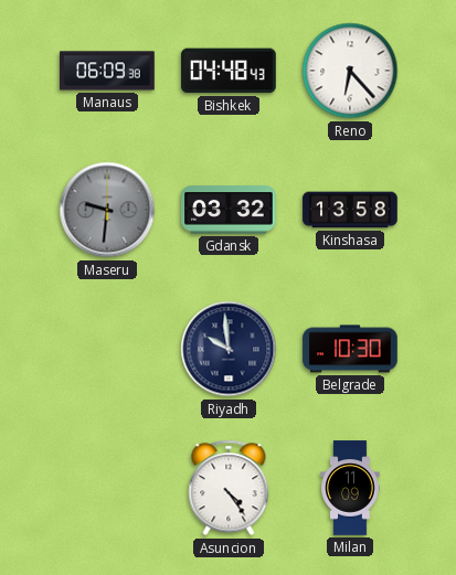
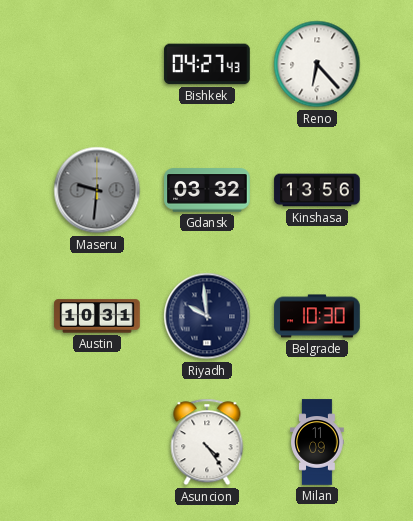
Manaus: 06:09 -> none
Bishkek: 04:48 -> 04:27
Kinshasa: 13:58 -> 13:56
Austin: none -> 10:31
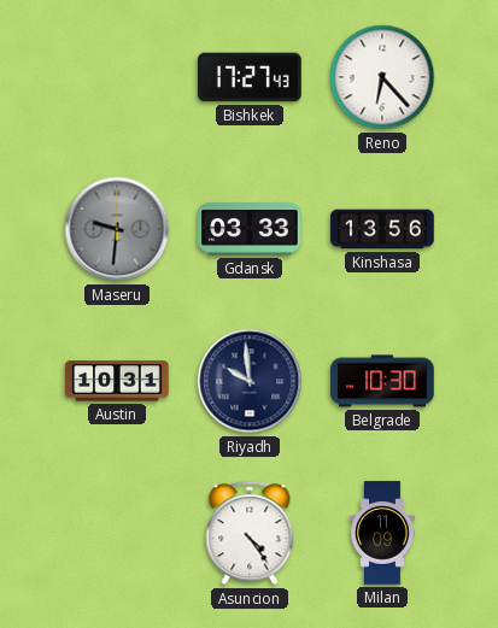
Bishkek: 04:27 -> 17:27
Gdansk: 03:32 -> 03:33
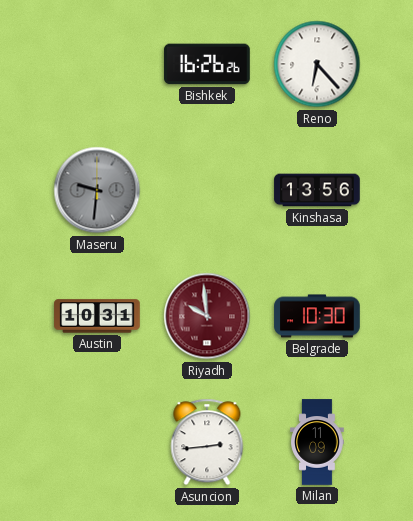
Bishkek: 17:27 -> 16:26
Gdansk: 03:33 -> none
Riyadh dial: navy -> burgundy
Asuncion: 4:24 -> 2:44
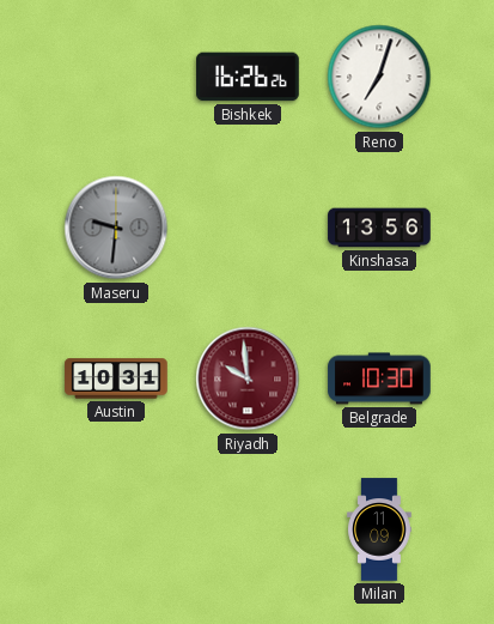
Reno: 6:23 -> 7:03
Asuncion: 2:44 -> none
